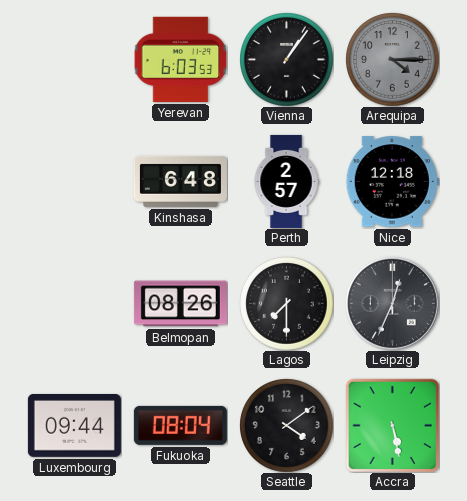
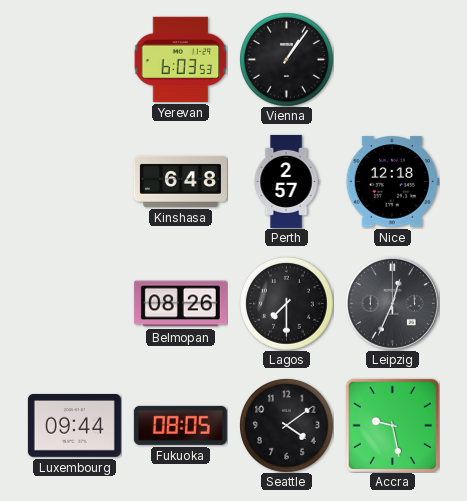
Arequipa: 4:15 -> none
Fukuoka: 08:04 -> 08:05
Accra: 5:28 -> 9:28
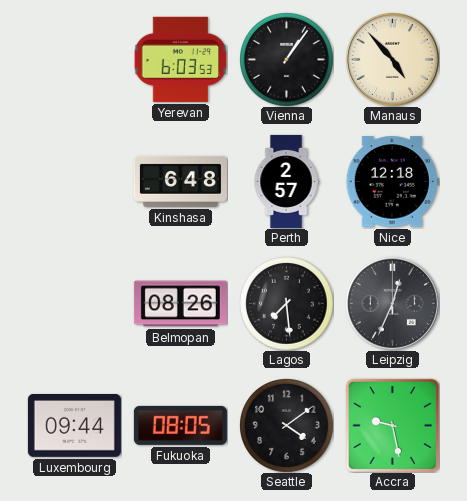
Manaus: none -> 4:53
Lagos: 7:30 -> 7:29
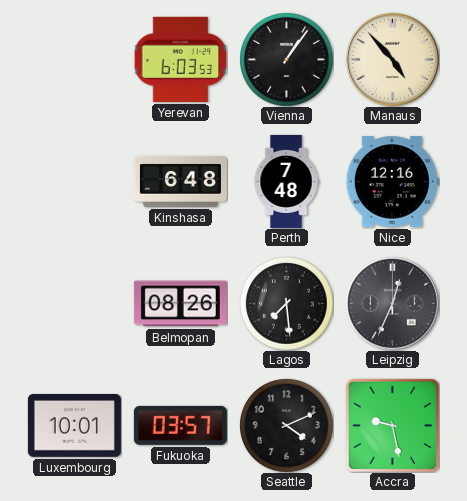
Perth: 2:57 -> 7:48
Nice: 12:18 -> 12:16
Luxembourg: 09:44 -> 10:01
Fukuoka: 08:05 -> 03:57
Seattle: 4:09 -> 4:11
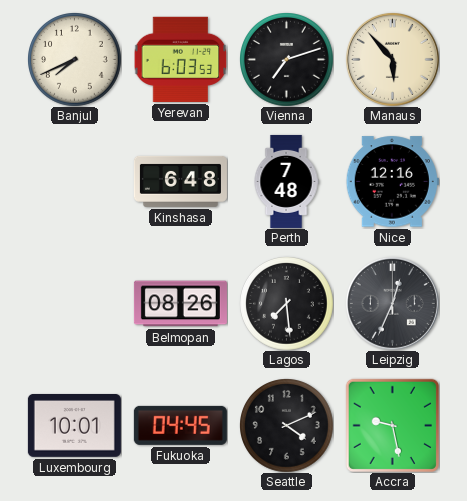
Banjul: none -> 7:41
Vienna: 1:06 -> 7:12
Manaus: 4:53 -> 5:53
Fukuoka: 03:57 -> 04:45
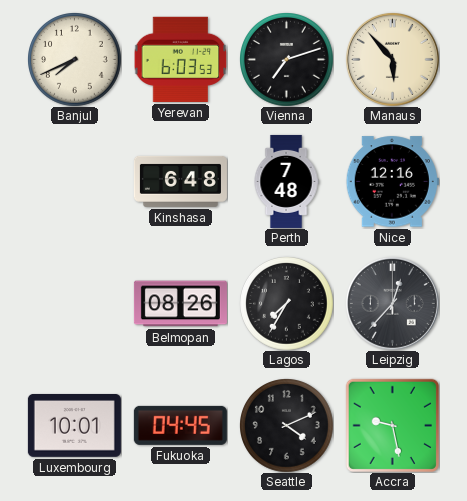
Lagos: 7:29 -> 7:35
Leipzig: 12:34 -> 12:37
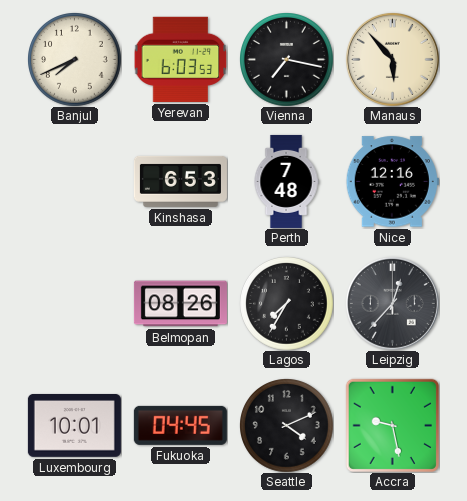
Vienna: 7:12 -> 7:17
Kinshasa: 6:48 -> 6:53
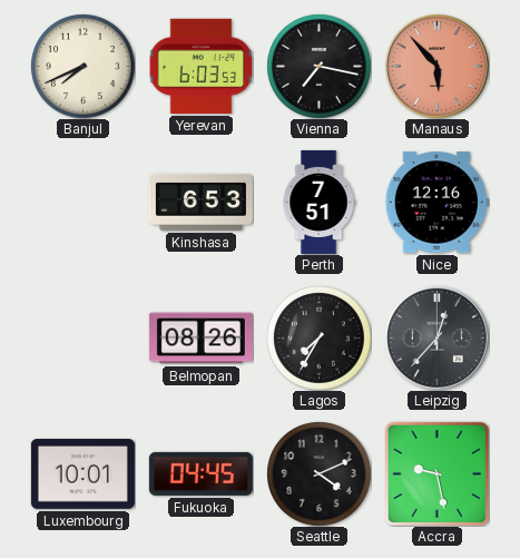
Manaus dial: cream -> salmon
Perth: 7:48 -> 7:51
